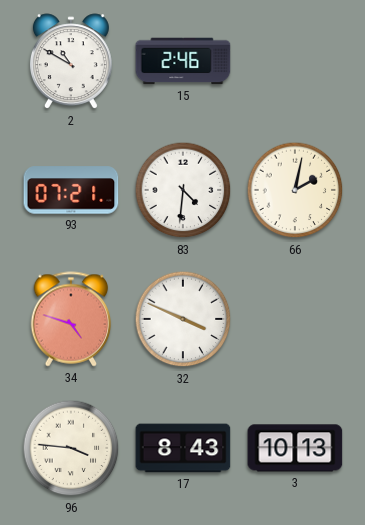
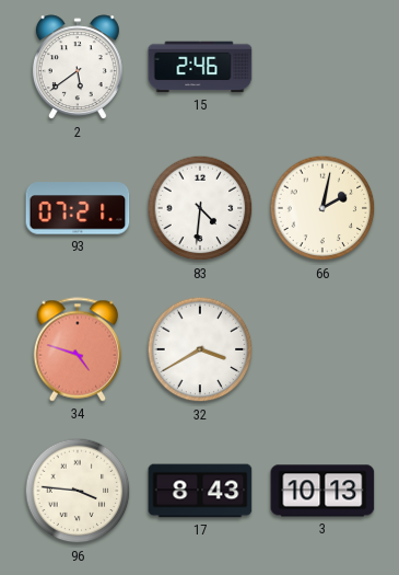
2: 10:50 -> 5:39
32: 3:49 -> 3:40
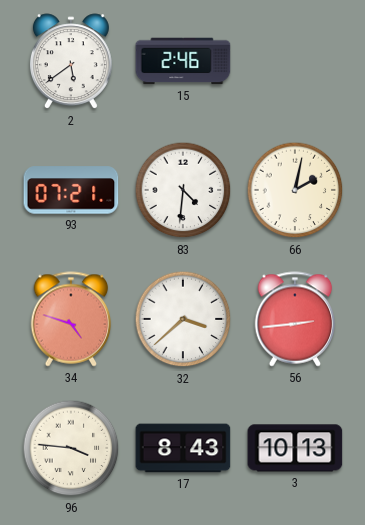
32: 3:40 -> 3:38
56: none -> 2:44
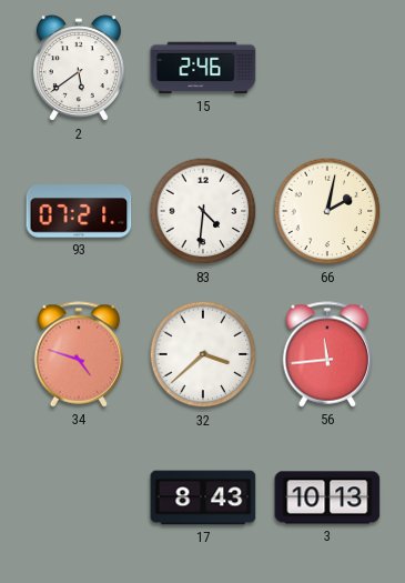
56: 2:44 -> 11:44
96: 3:46 -> none
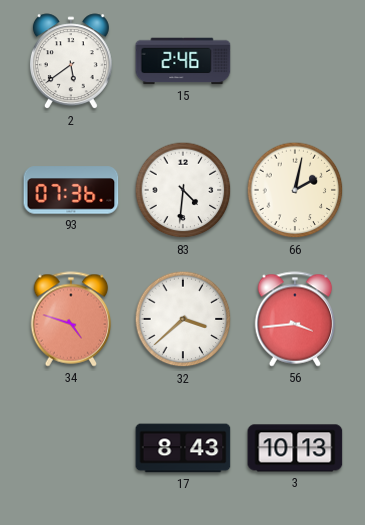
93: 07:21 -> 07:36
56: 11:44 -> 3:44
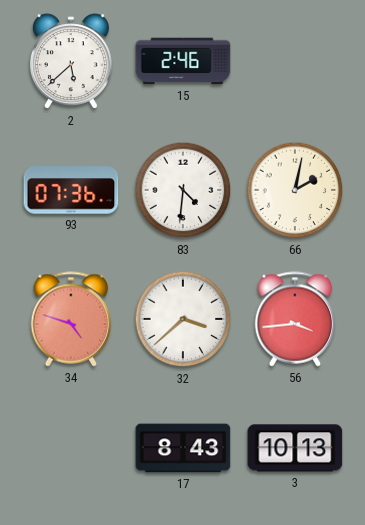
2: 5:39 -> 5:38
